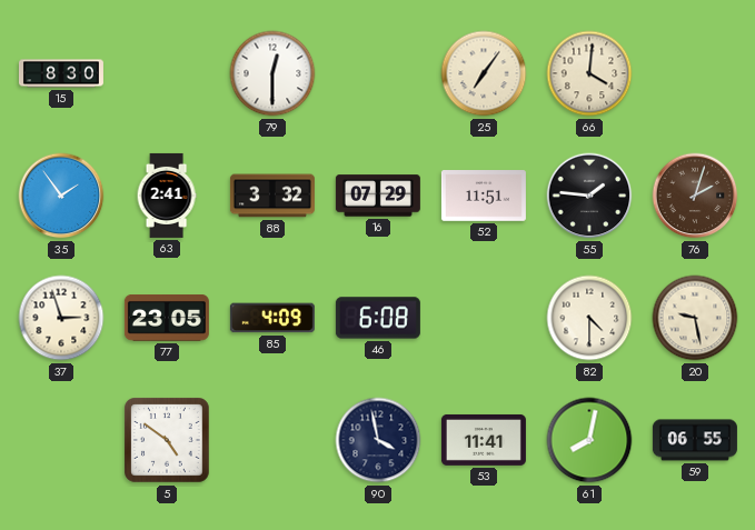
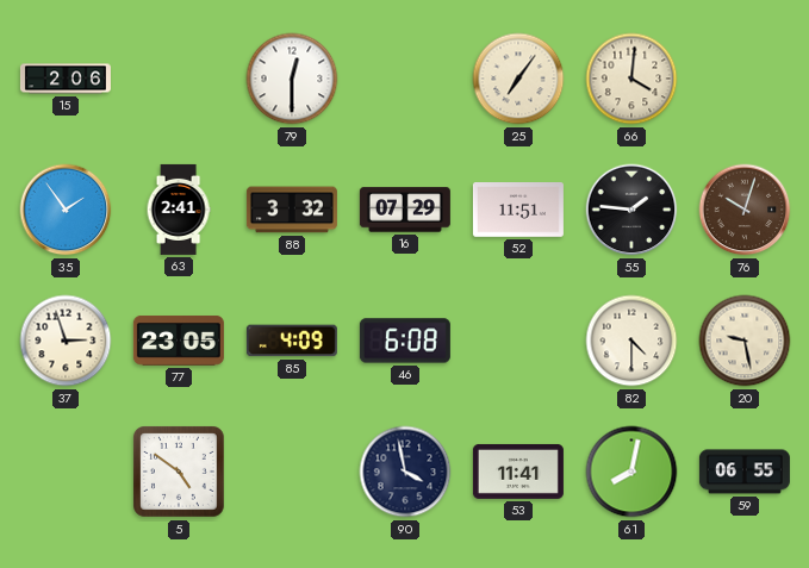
15: 8:30 -> 2:06
76: 2:03 -> 10:03
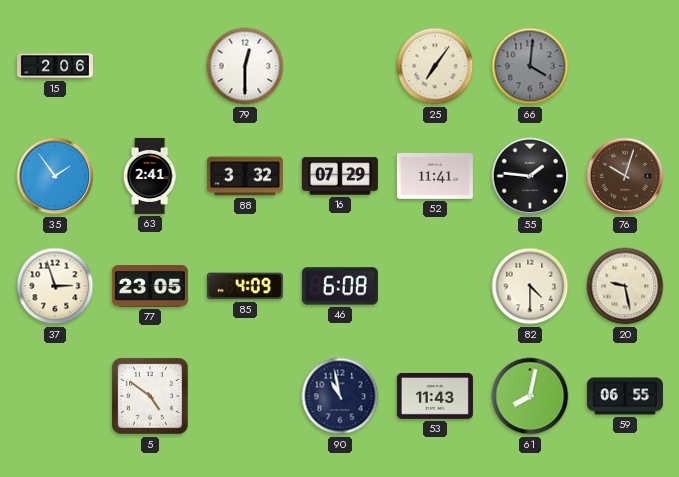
66 dial: cream -> grey
52: 11:51 -> 11:41
90: 3:58 -> 10:58
53: 11:41 -> 11:43
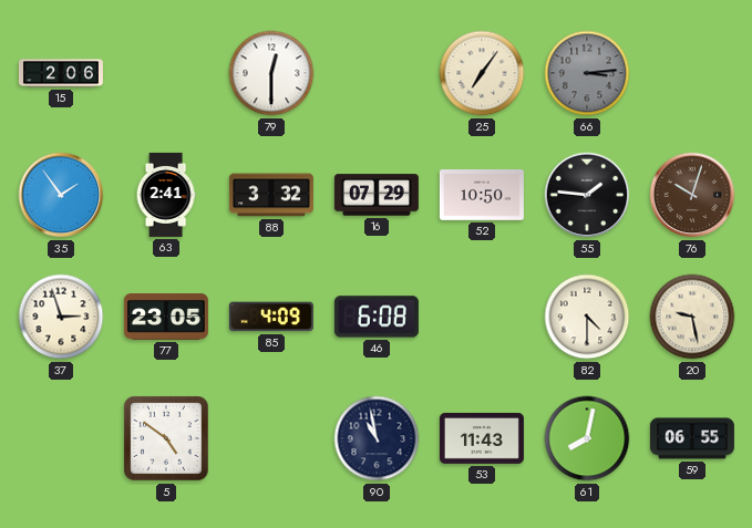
66: 4:01 -> 3:14
52: 11:41 -> 10:50
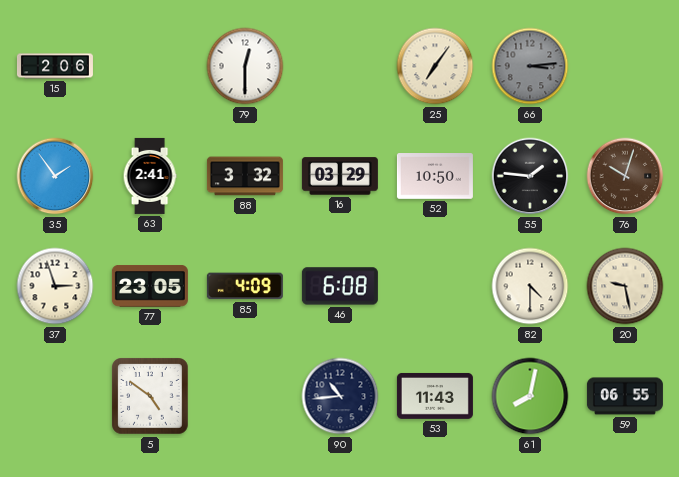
16: 07:29 -> 03:29
90: 10:58 -> 10:44
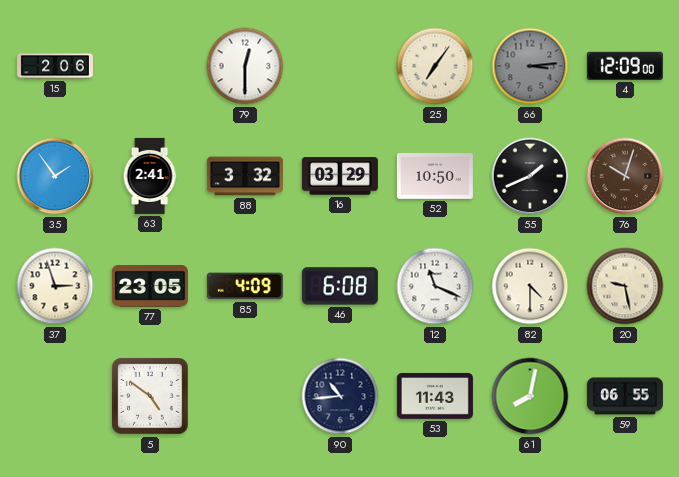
4: none -> 12:09
55: 1:46 -> 1:41
12: none -> 11:19
